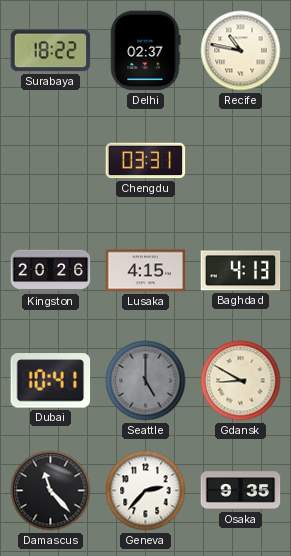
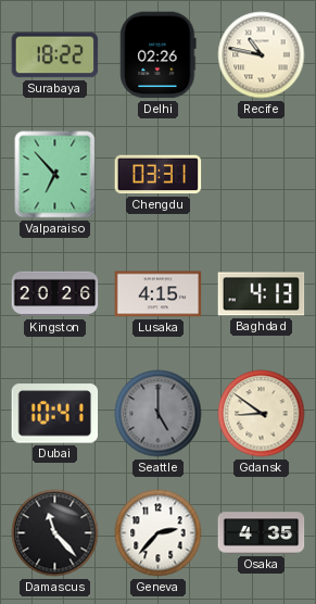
Delhi: 02:37 -> 02:26
Valparaiso: none -> 6:53
Gdansk: 8:50 -> 8:51
Osaka: 9:35 -> 4:35
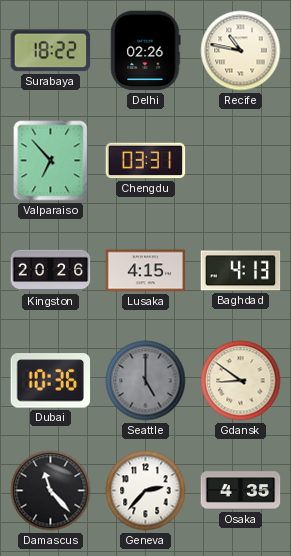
Dubai: 10:41 -> 10:36
